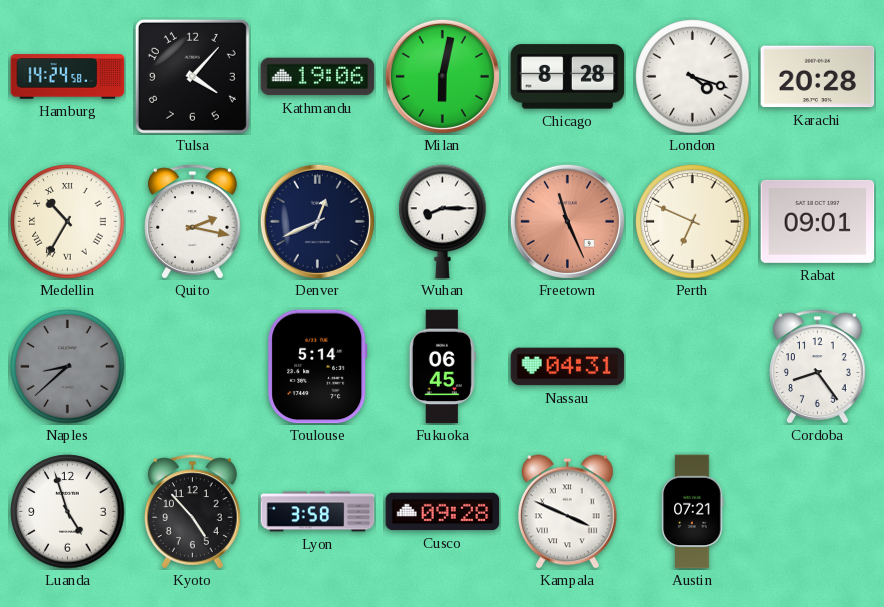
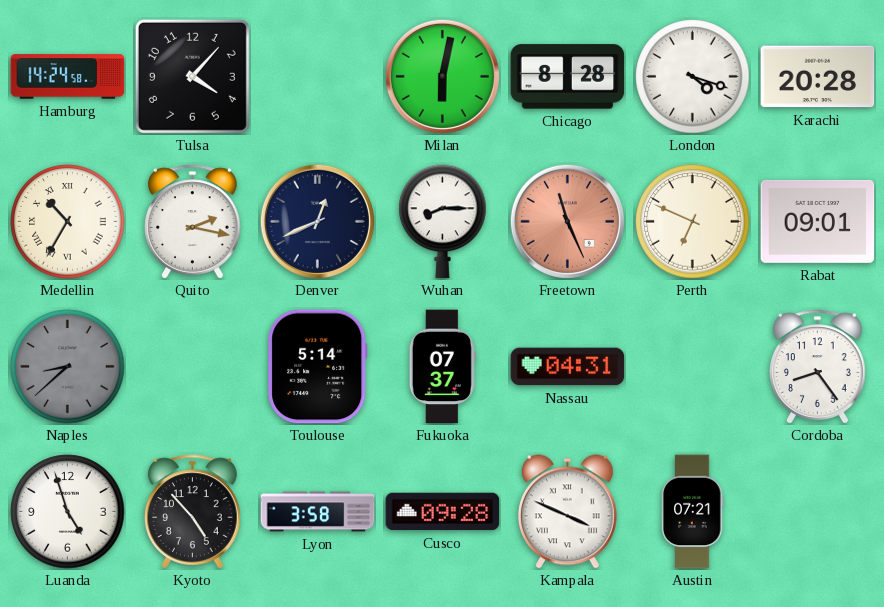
Kathmandu: 19:06 -> none
Fukuoka: 06:45 -> 07:37
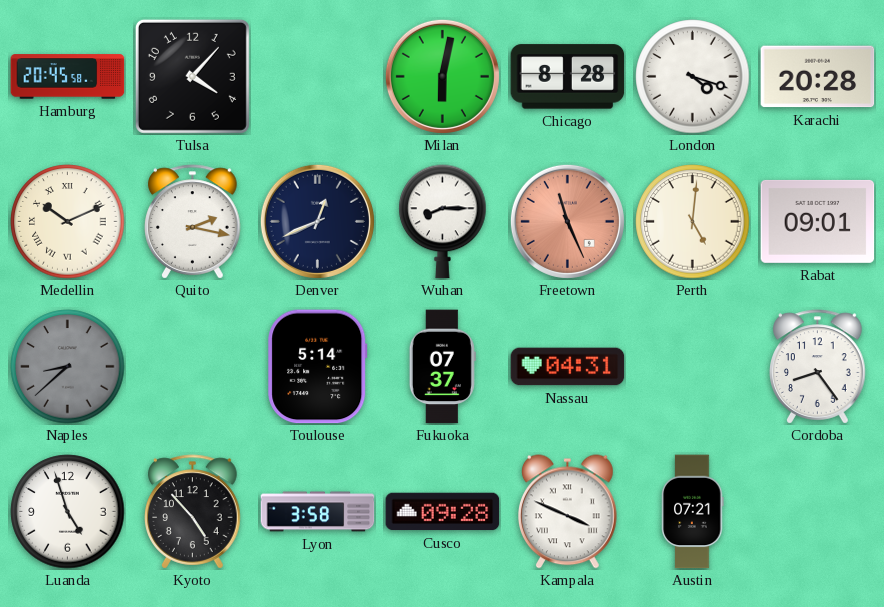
Hamburg: 14:24 -> 20:45
Medellin: 10:35 -> 10:11
Perth: 6:49 -> 5:01
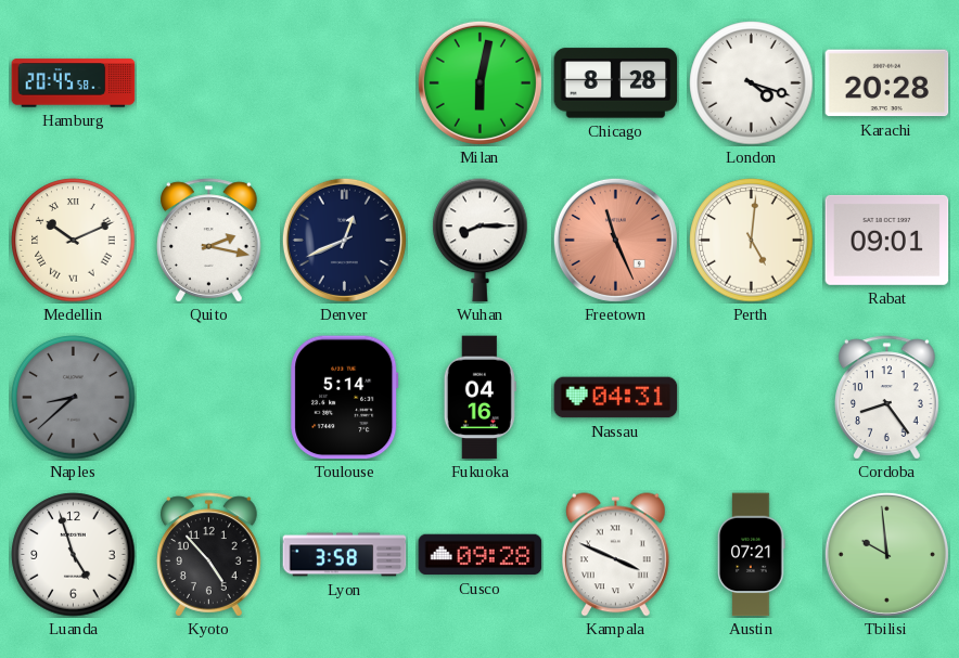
Tulsa: 4:07 -> none
Fukuoka: 07:37 -> 04:16
Tbilisi: none -> 9:59
